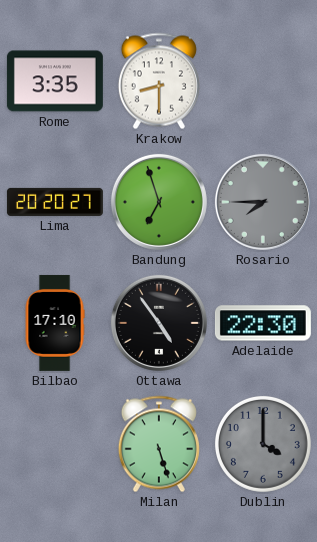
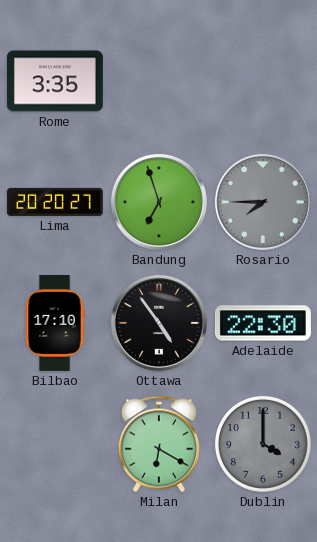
Krakow: 8:30 -> none
Milan: 5:27 -> 6:20
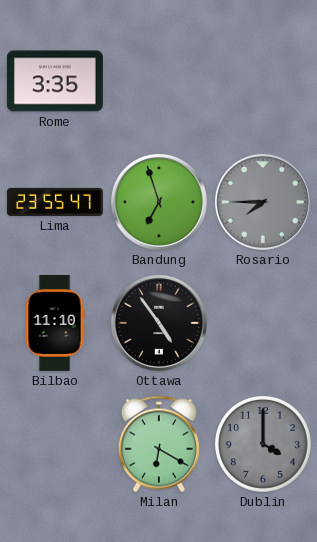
Lima: 20:20 -> 23:55
Bilbao: 17:10 -> 11:10
Adelaide: 22:30 -> none
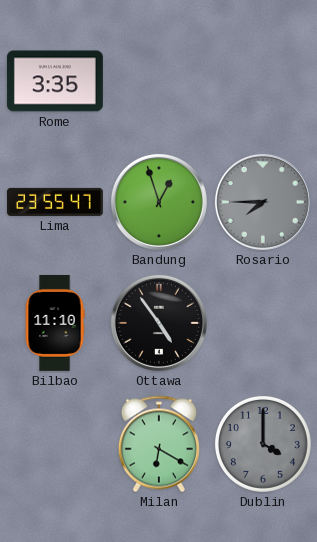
Bandung: 6:57 -> 12:57
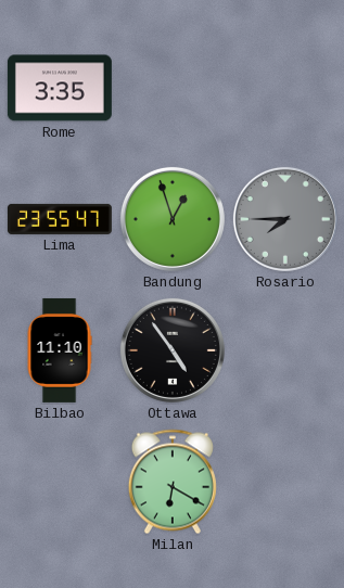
Dublin: 4:00 -> none
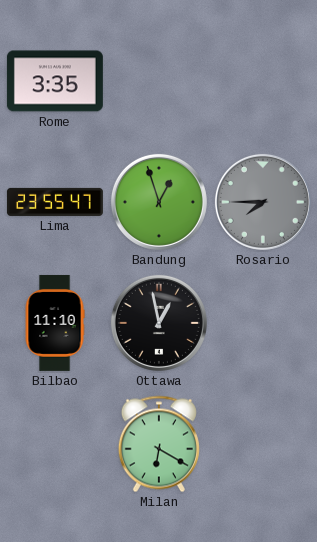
Ottawa: 4:54 -> 12:58
